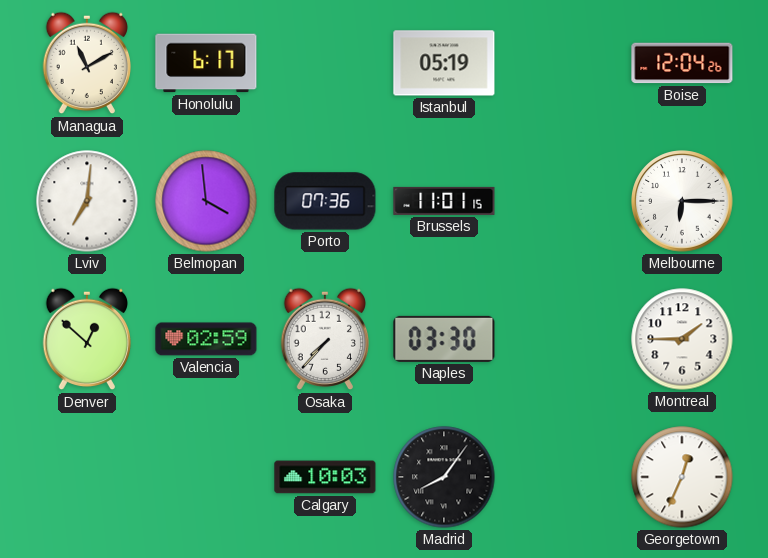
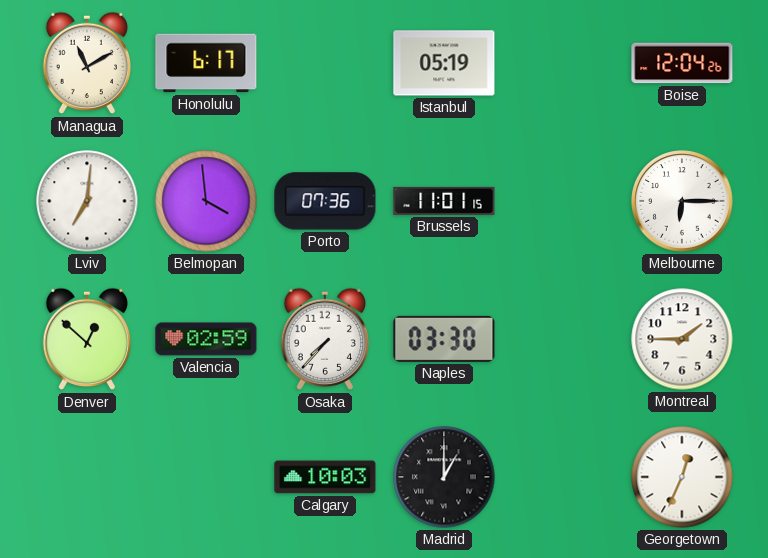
Madrid: 8:06 -> 1:00
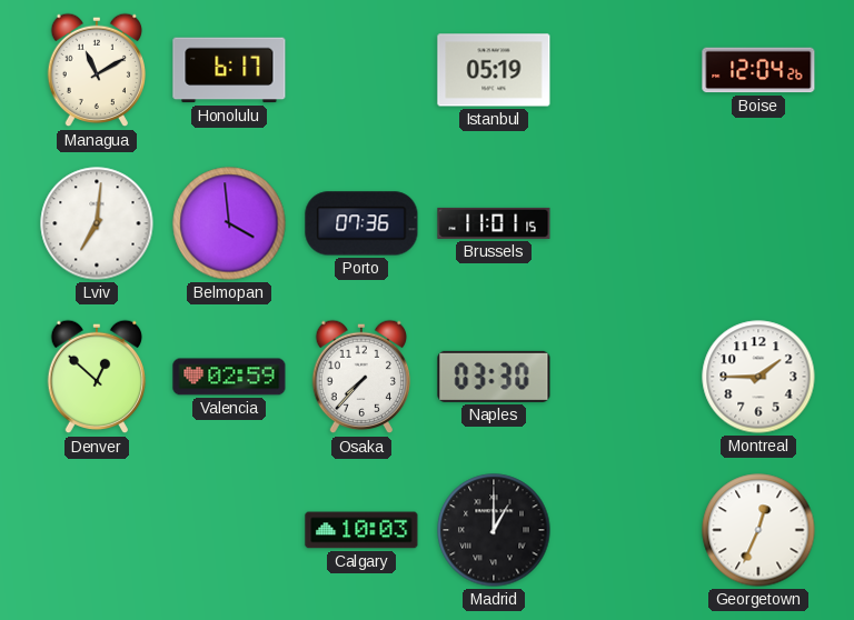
Melbourne: 6:15 -> none
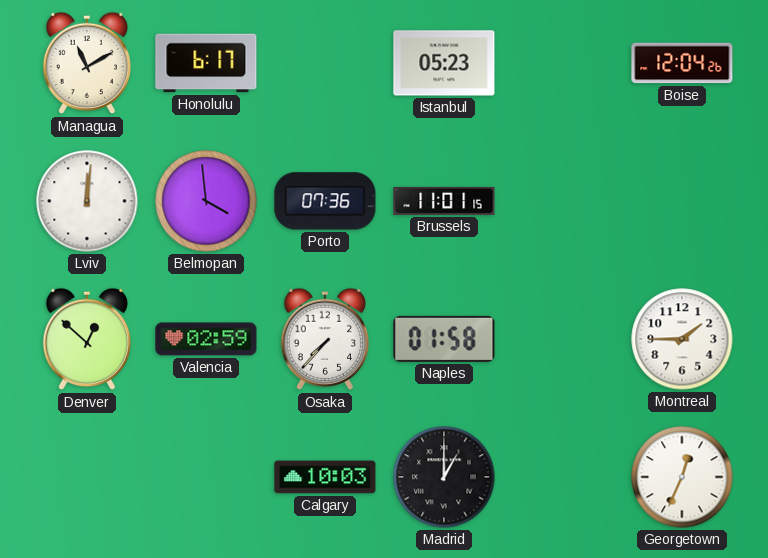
Istanbul: 05:19 -> 05:23
Lviv: 7:01 -> 12:01
Naples: 03:30 -> 01:58
